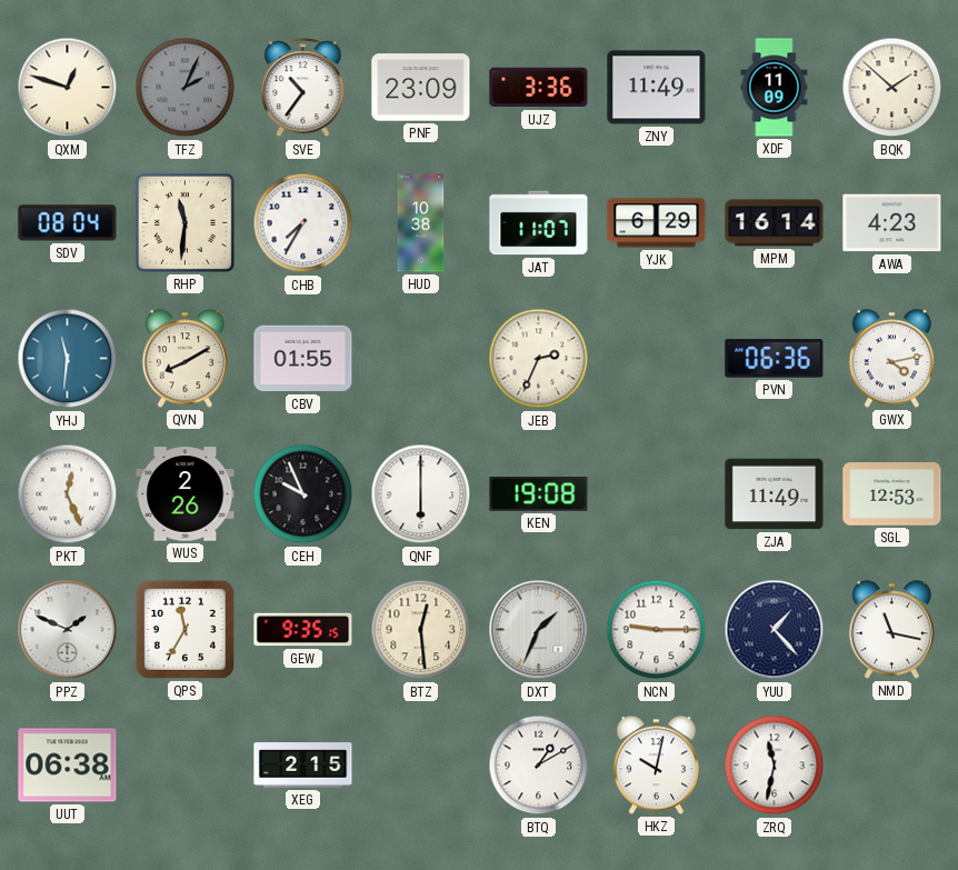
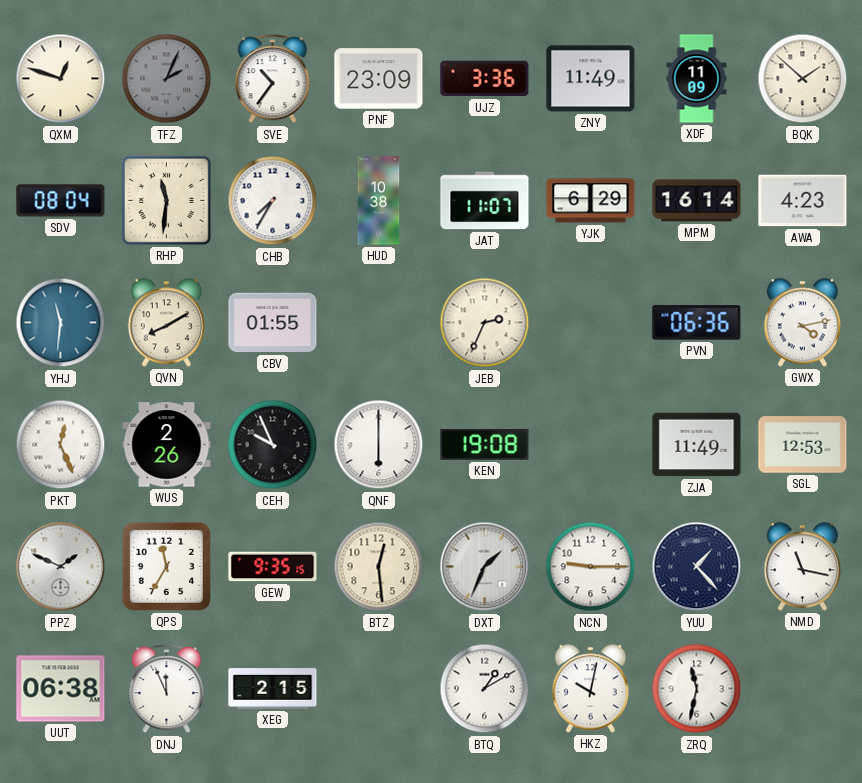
DNJ: none -> 11:56
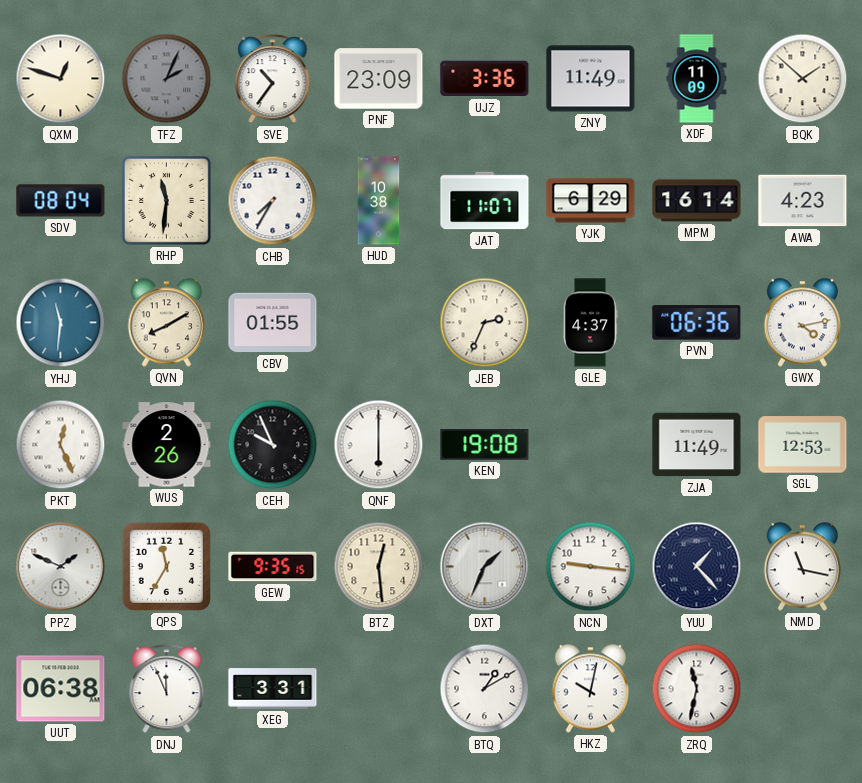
GLE: none -> 4:37
NCN: 9:15 -> 9:16
XEG: 2:15 -> 3:31
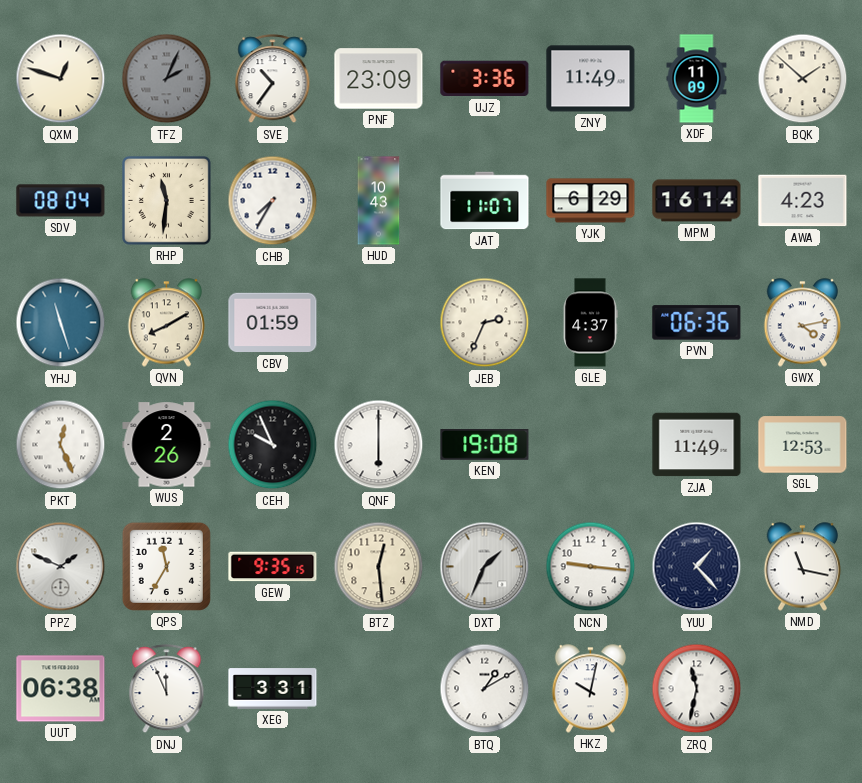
HUD: 10:38 -> 10:43
YHJ: 11:31 -> 11:27
CBV: 01:55 -> 01:59
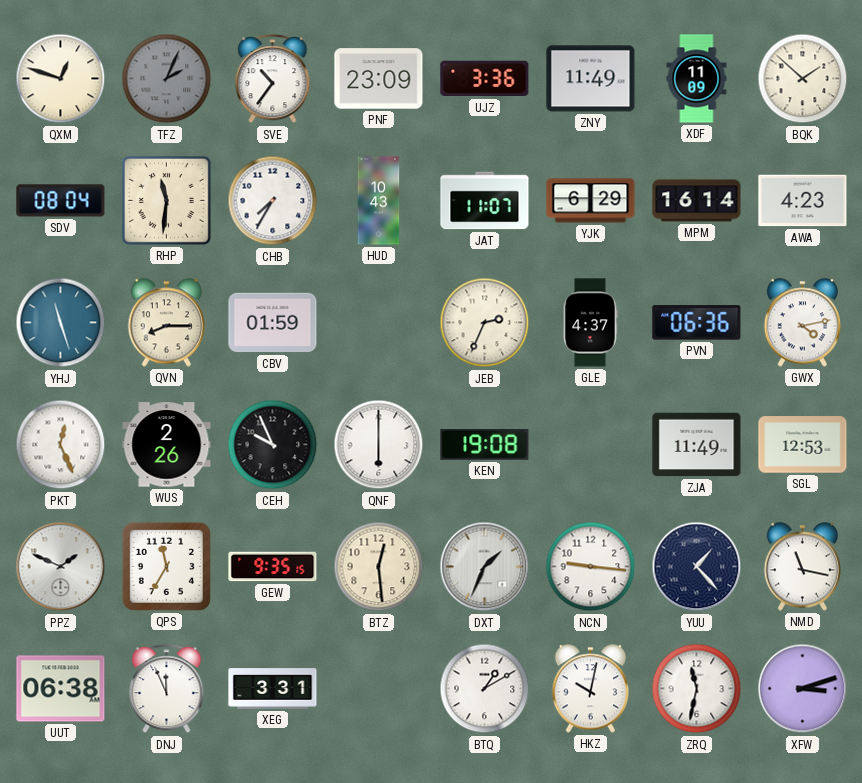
QVN: 8:10 -> 8:15
XFW: none -> 3:12
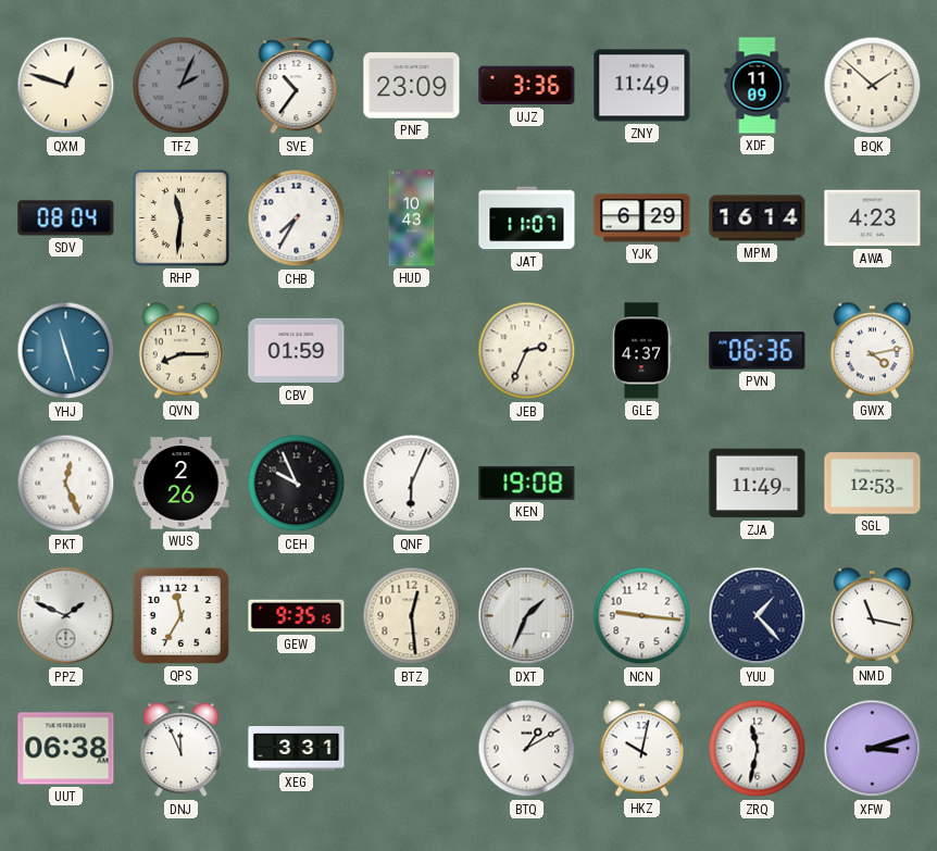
QNF: 6:00 -> 6:04
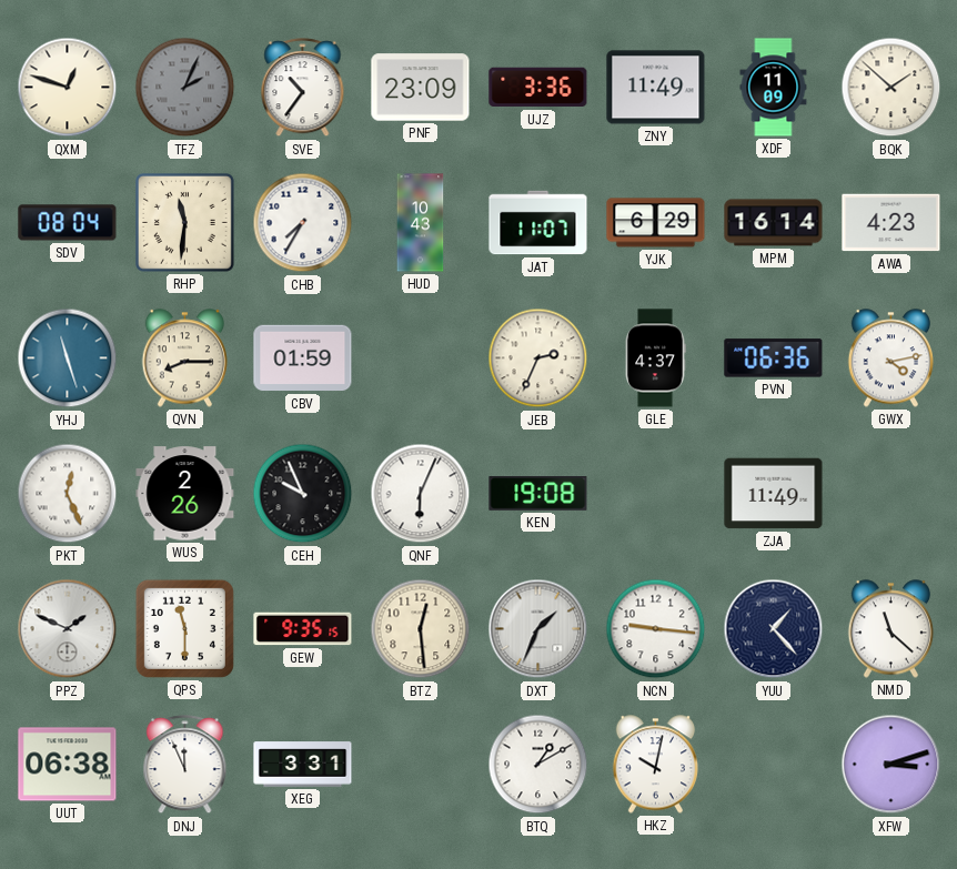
SGL: 12:53 -> none
QPS: 11:35 -> 11:30
NMD: 11:17 -> 11:22
ZRQ: 11:32 -> none
